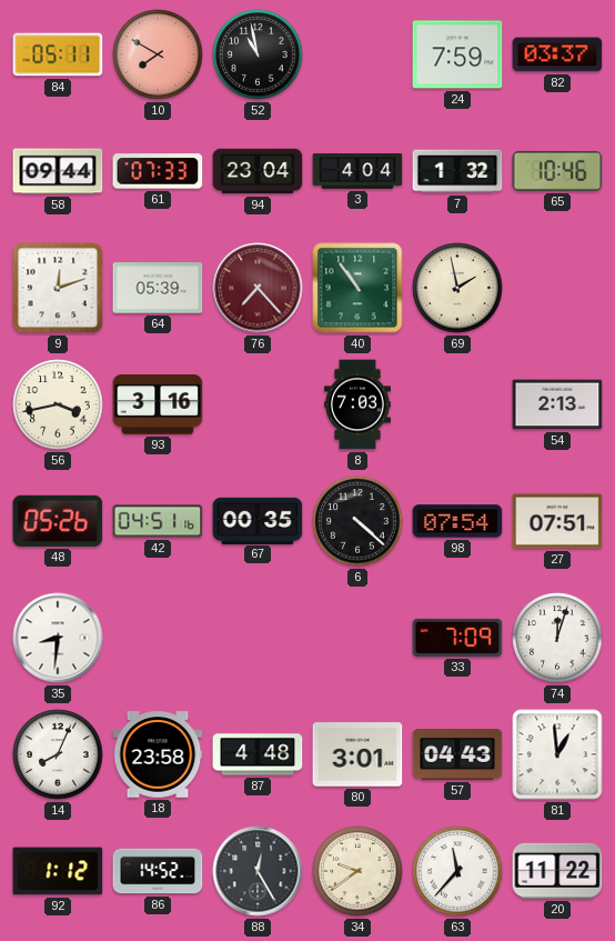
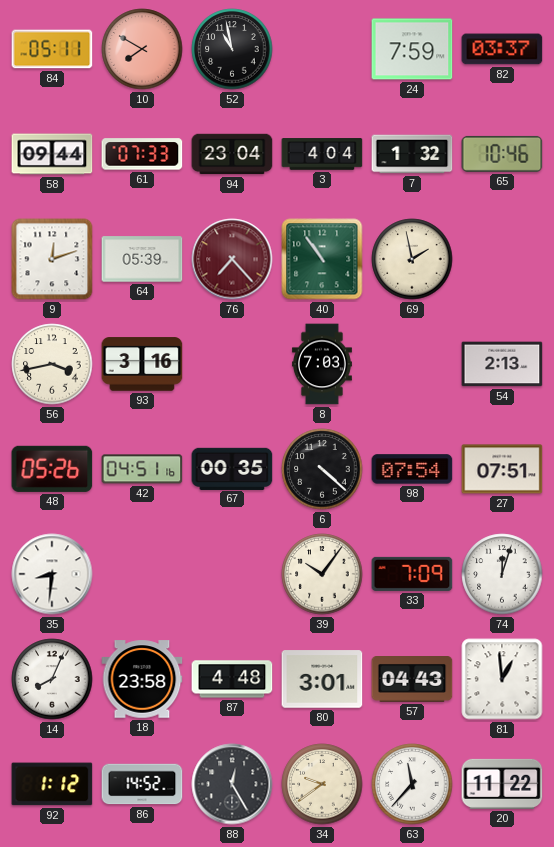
39: none -> 10:06
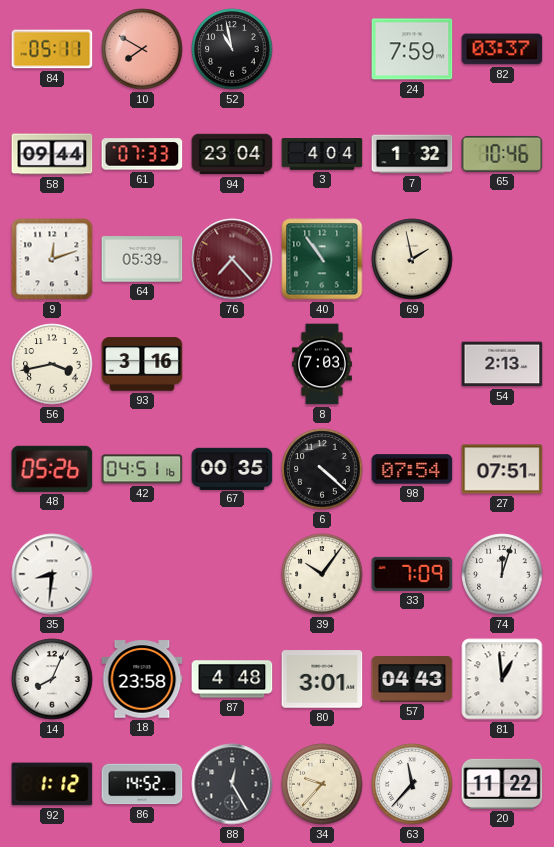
34: 9:39 -> 9:37
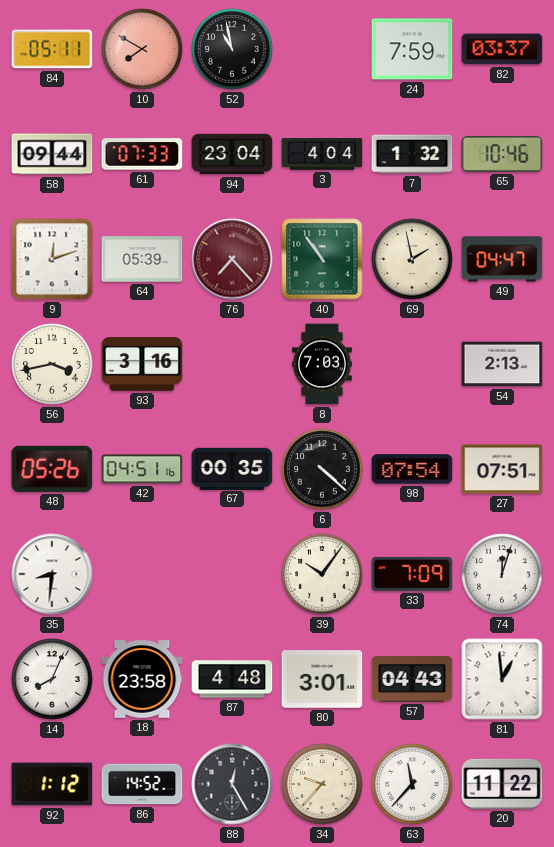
49: none -> 04:47
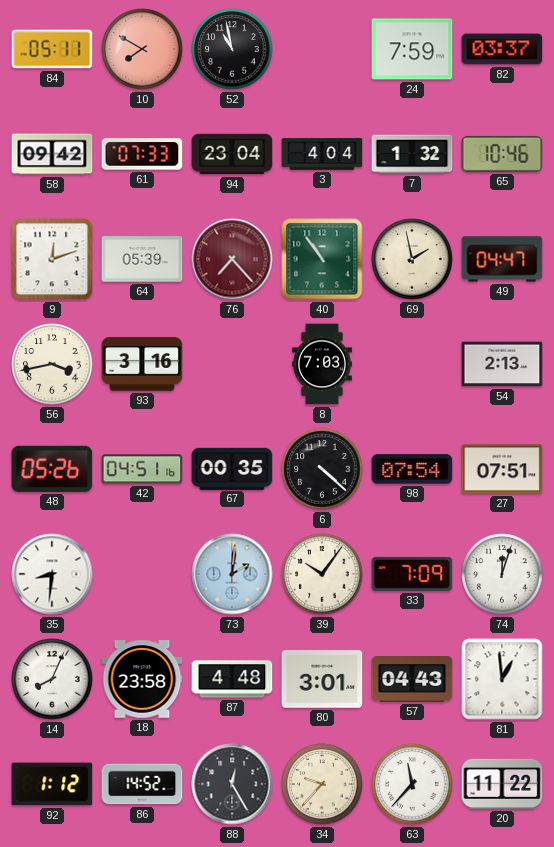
58: 09:44 -> 09:42
73: none -> 2:01
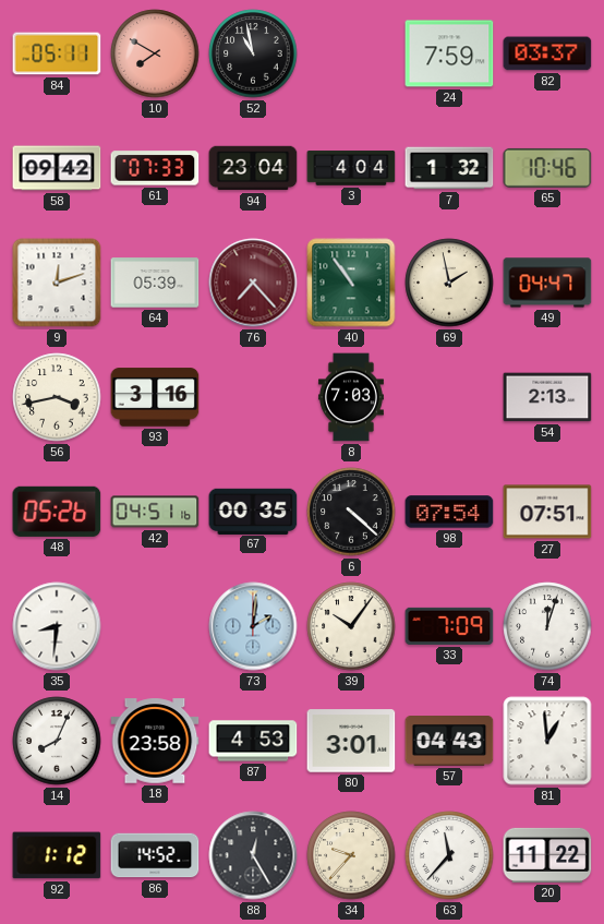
87: 4:48 -> 4:53
